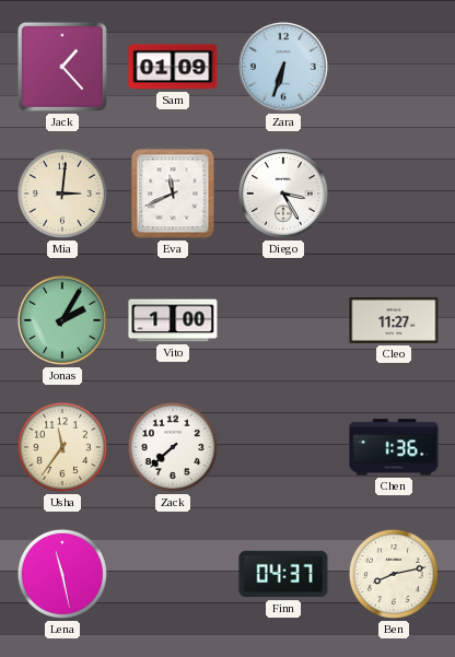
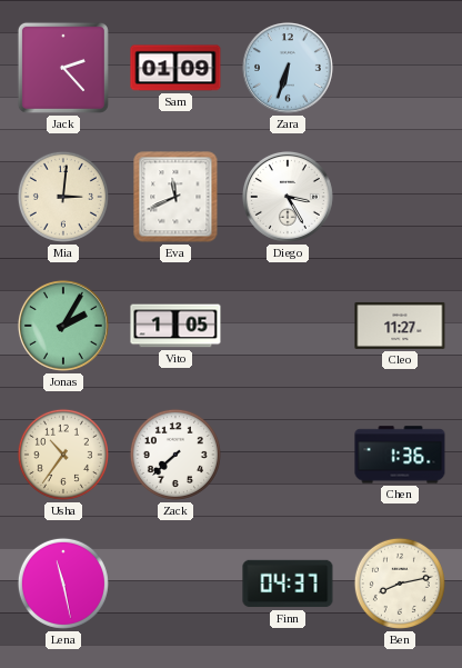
Jack: 1:23 -> 2:23
Vito: 1:00 -> 1:05
Usha: 11:36 -> 10:36
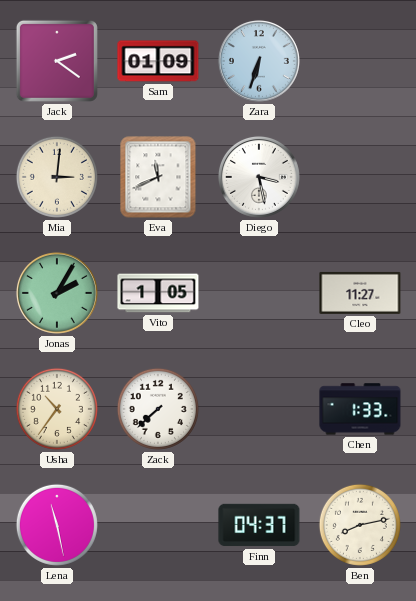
Jack: 2:23 -> 2:21
Diego: 3:25 -> 3:28
Chen: 1:36 -> 1:33
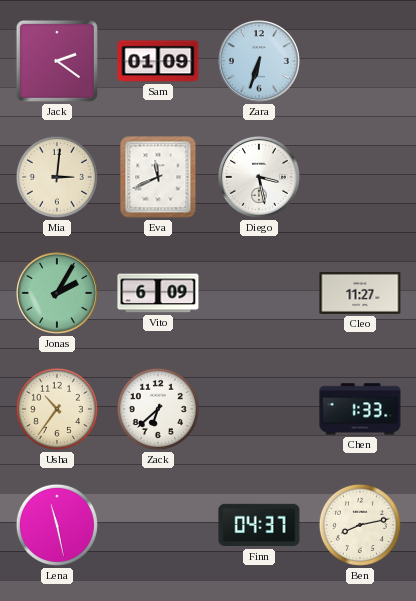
Vito: 1:05 -> 6:09
Zack: 7:38 -> 6:38
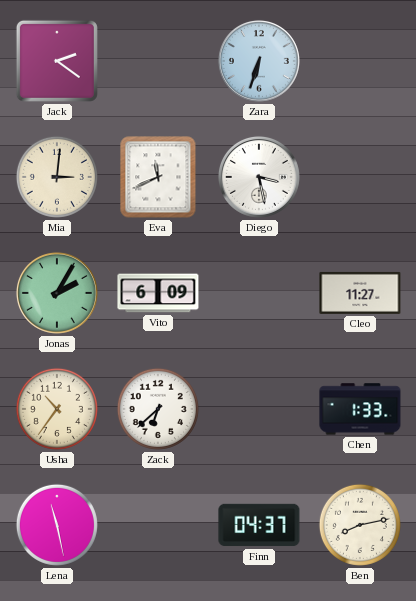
Sam: 01:09 -> none
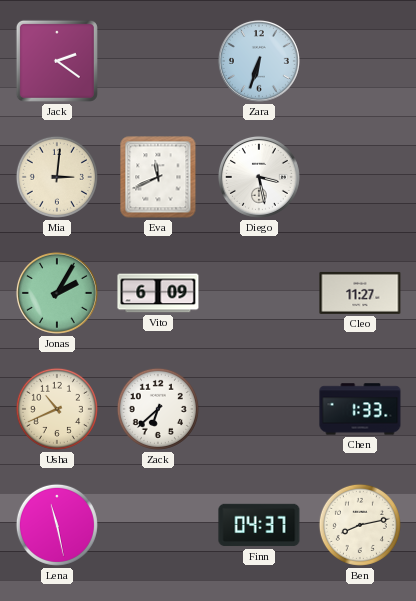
Usha: 10:36 -> 10:41
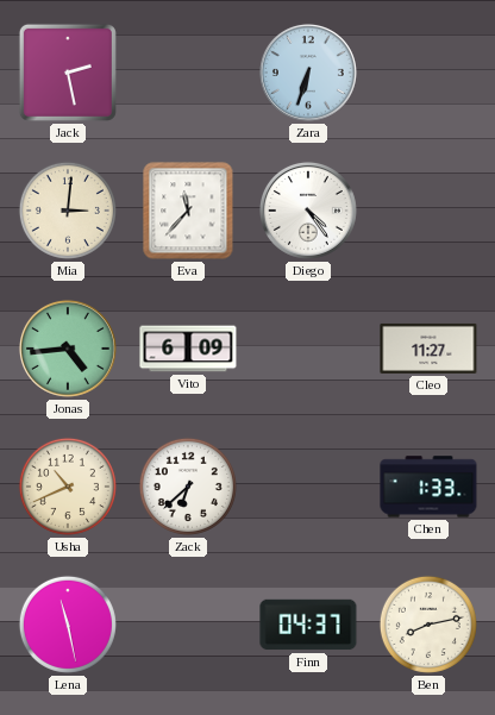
Jack: 2:21 -> 2:28
Eva: 11:41 -> 11:37
Diego: 3:28 -> 4:24
Jonas: 2:05 -> 4:44
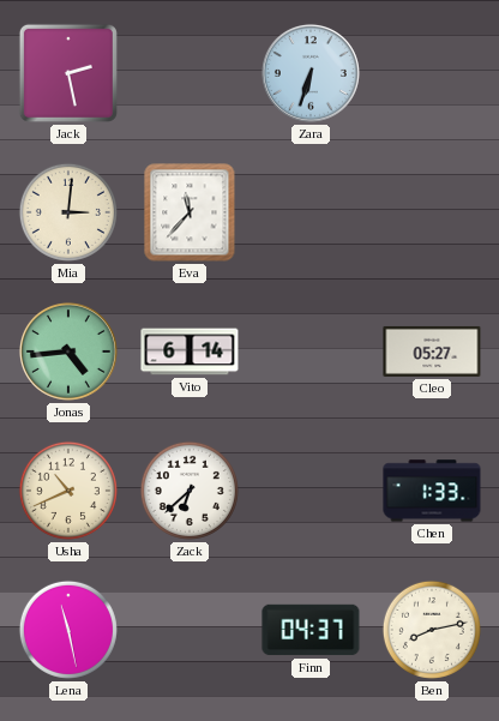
Diego: 4:24 -> none
Vito: 6:09 -> 6:14
Cleo: 11:27 -> 05:27
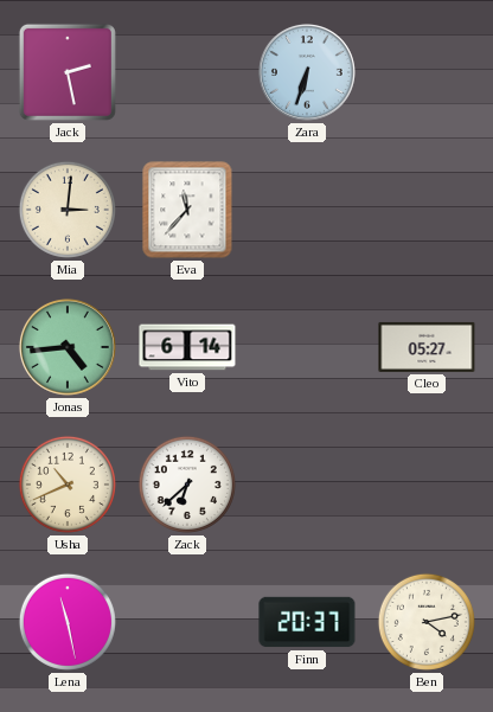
Chen: 1:33 -> none
Finn: 04:37 -> 20:37
Ben: 8:13 -> 4:13
